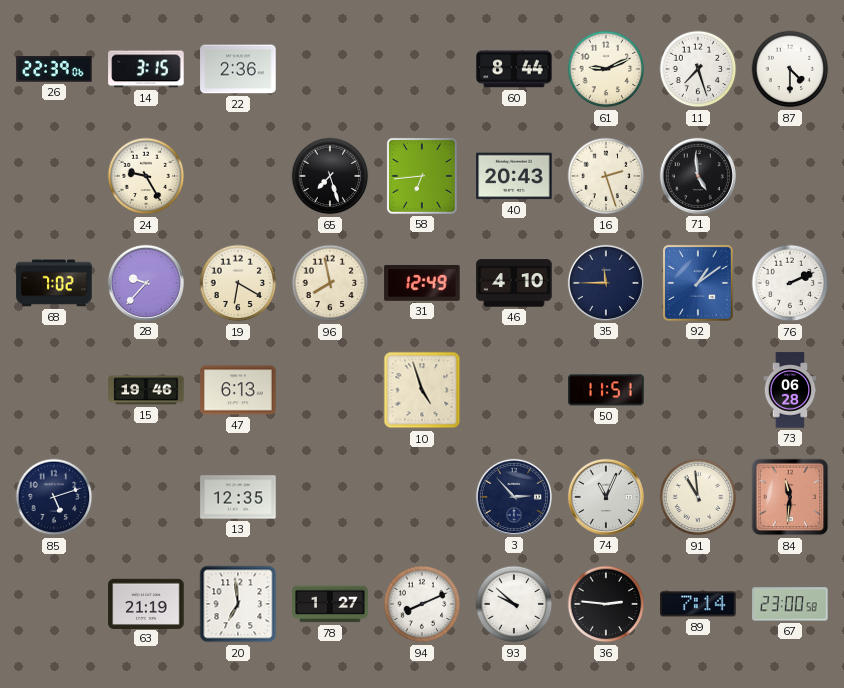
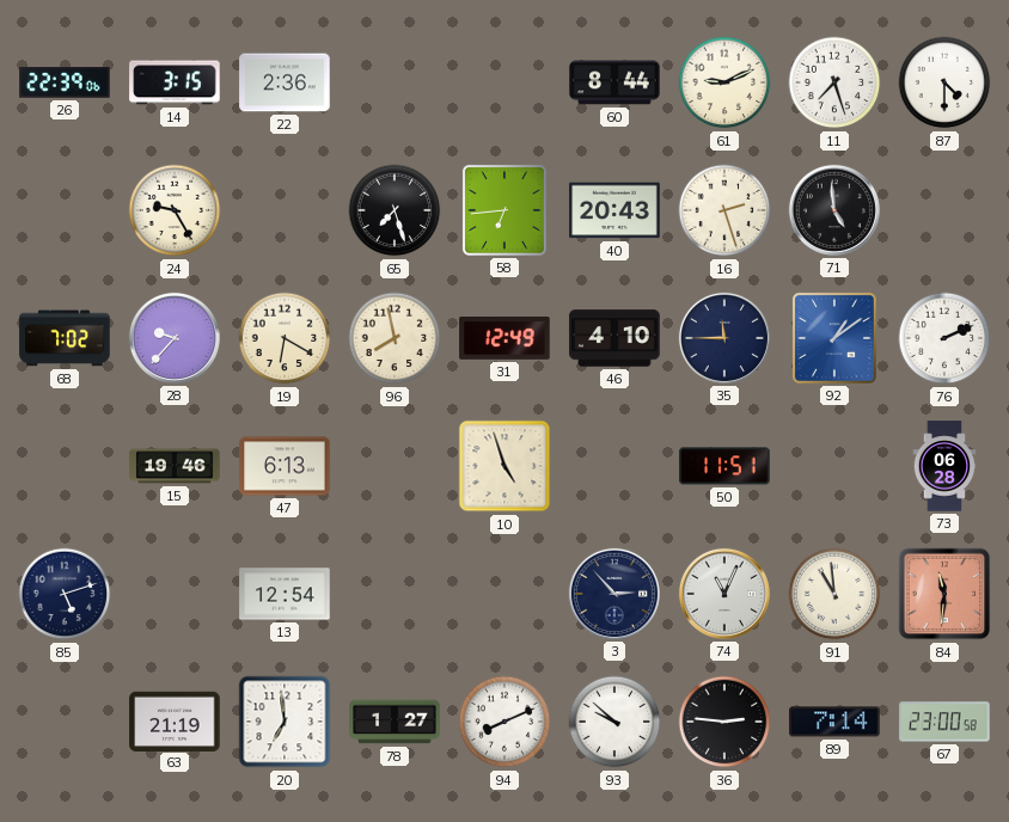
13: 12:35 -> 12:54
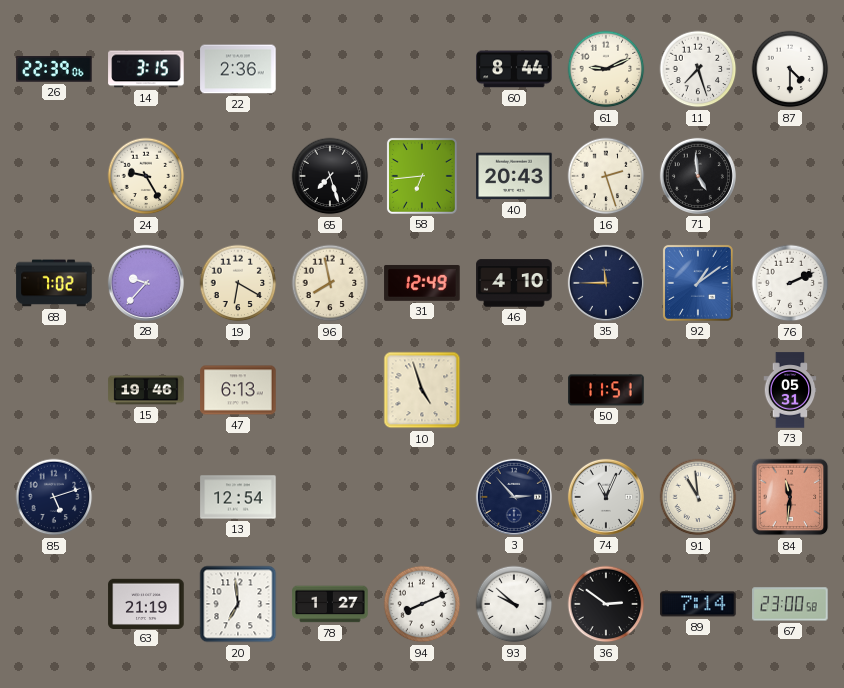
73: 06:28 -> 05:31
36: 2:46 -> 2:51
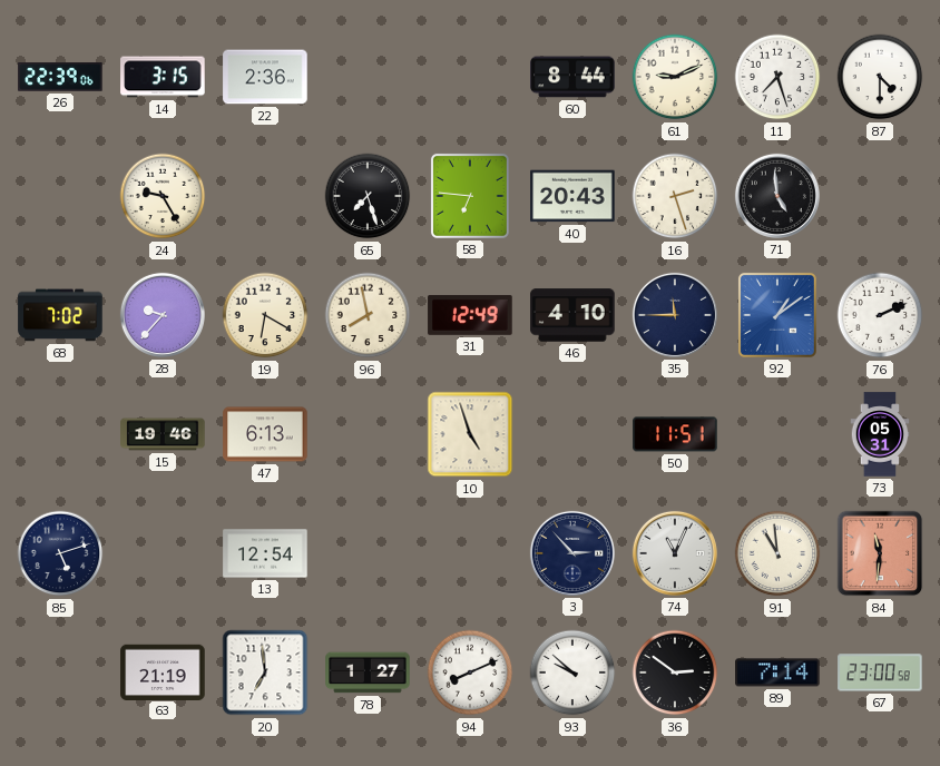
58: 6:44 -> 6:46
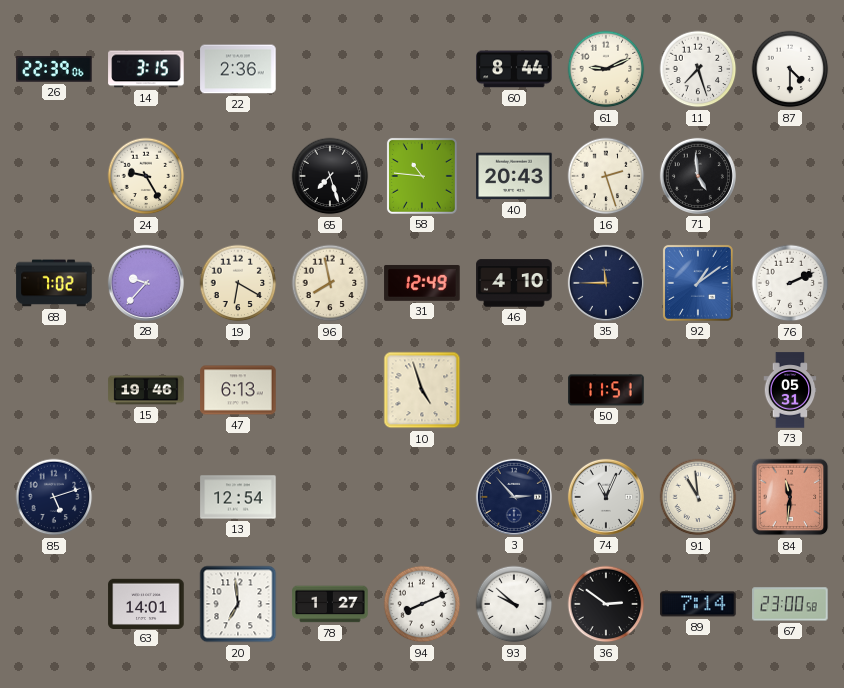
58: 6:46 -> 10:46
63: 21:19 -> 14:01
